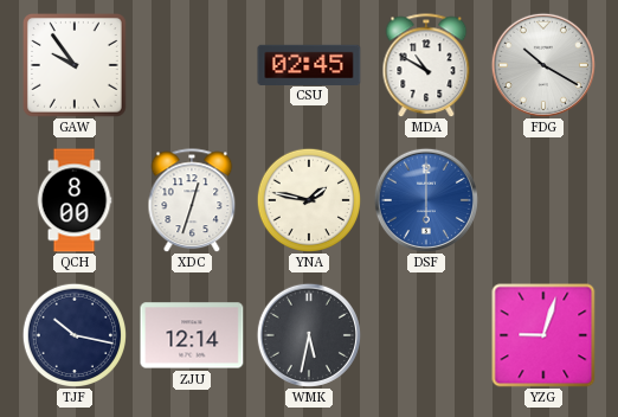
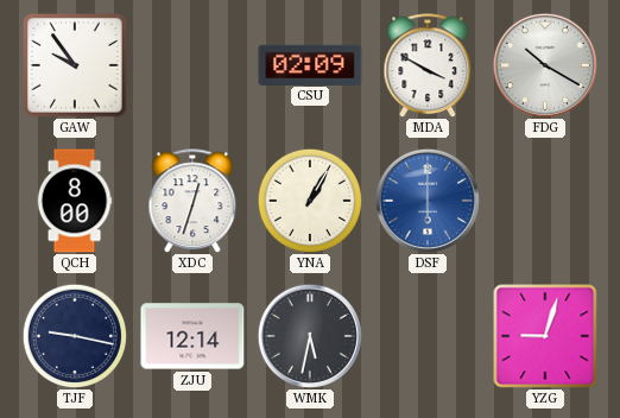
CSU: 02:45 -> 02:09
MDA: 10:50 -> 3:50
YNA: 1:47 -> 1:05
TJF: 10:17 -> 9:17
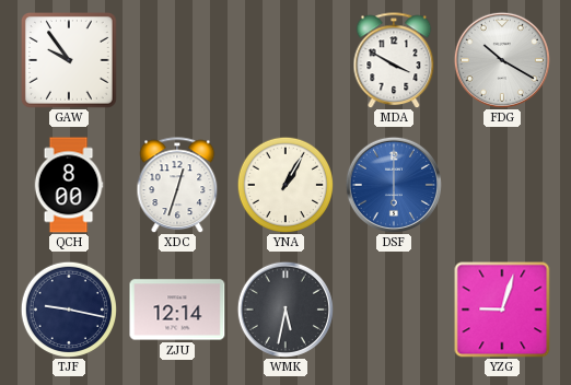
CSU: 02:09 -> none
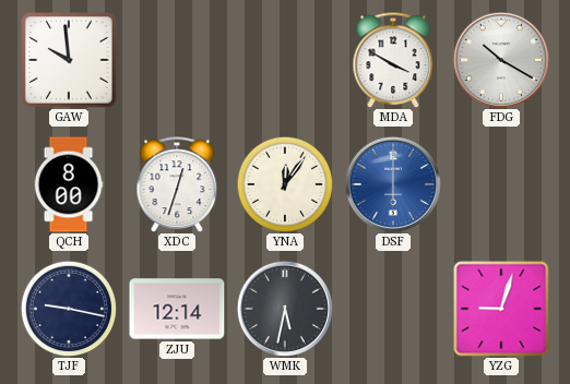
GAW: 9:54 -> 9:59
YNA: 1:05 -> 12:06
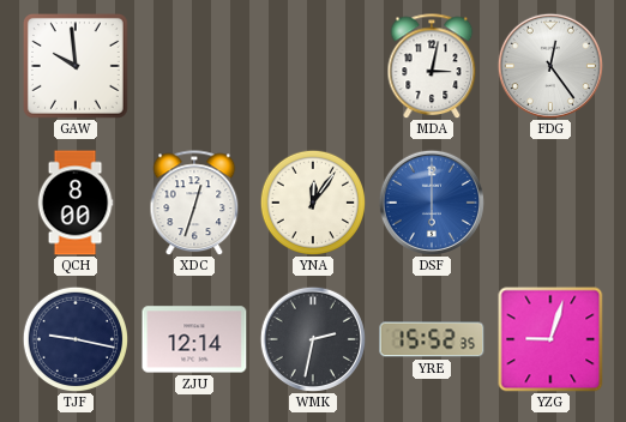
MDA: 3:50 -> 3:02
FDG: 10:20 -> 12:24
WMK: 5:32 -> 2:32
YRE: none -> 15:52
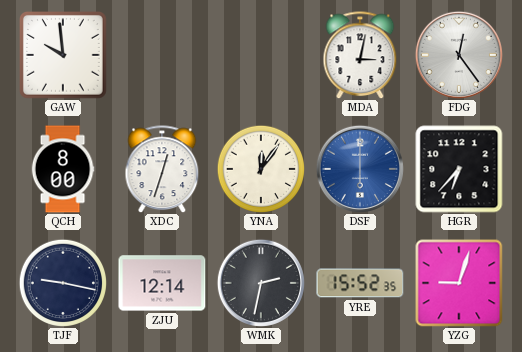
HGR: none -> 6:37
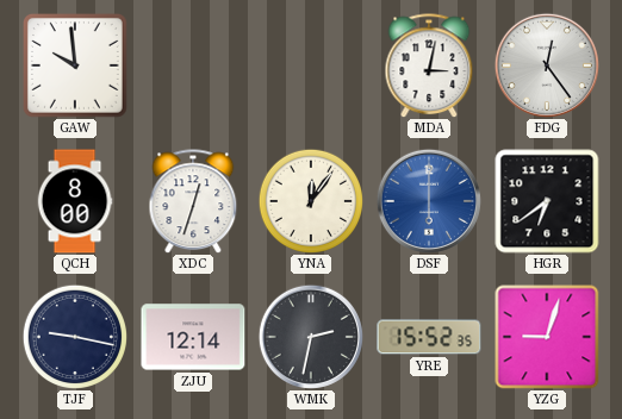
HGR: 6:37 -> 6:39
